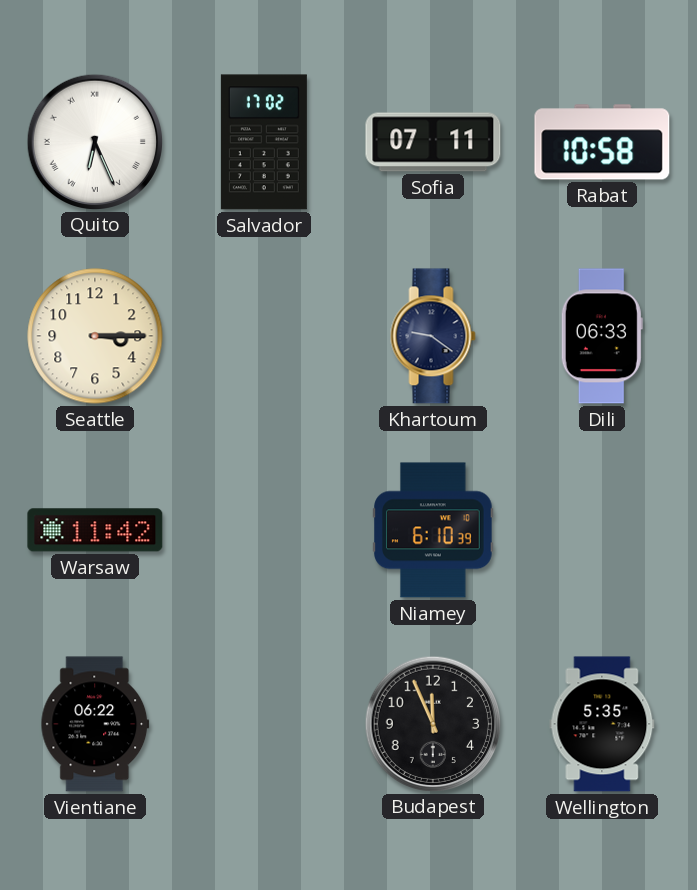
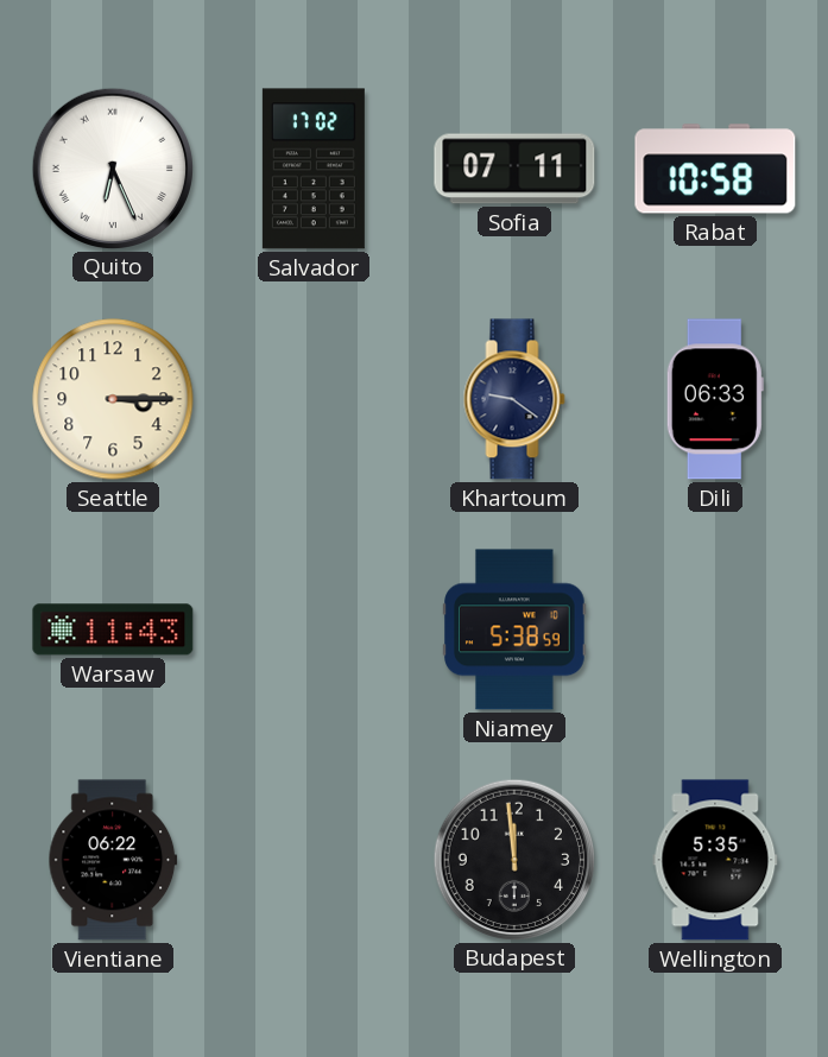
Warsaw: 11:42 -> 11:43
Niamey: 6:10 -> 5:38
Budapest: 11:56 -> 11:59
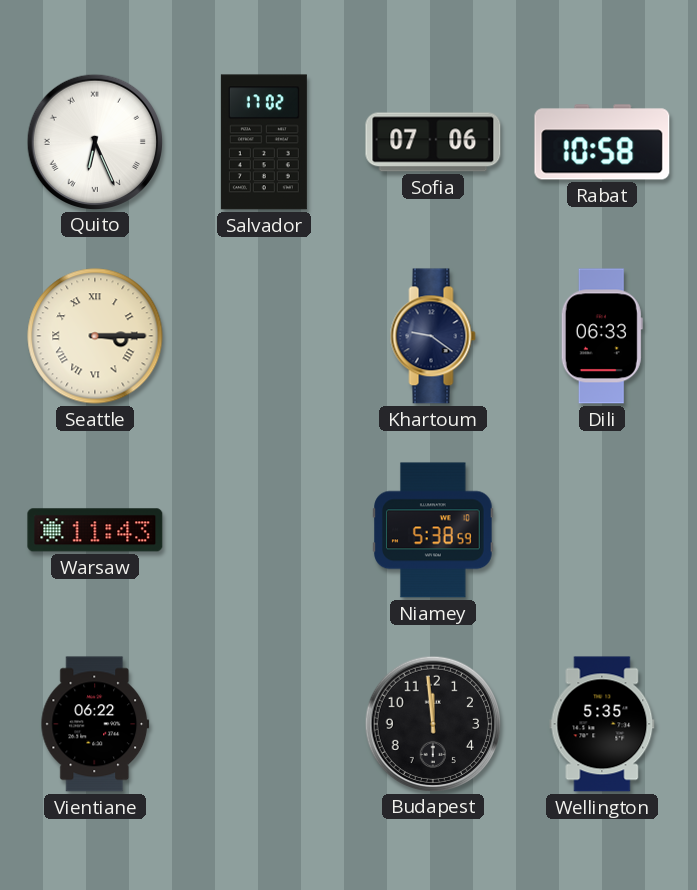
Sofia: 07:11 -> 07:06
Seattle numerals: Arabic -> Roman
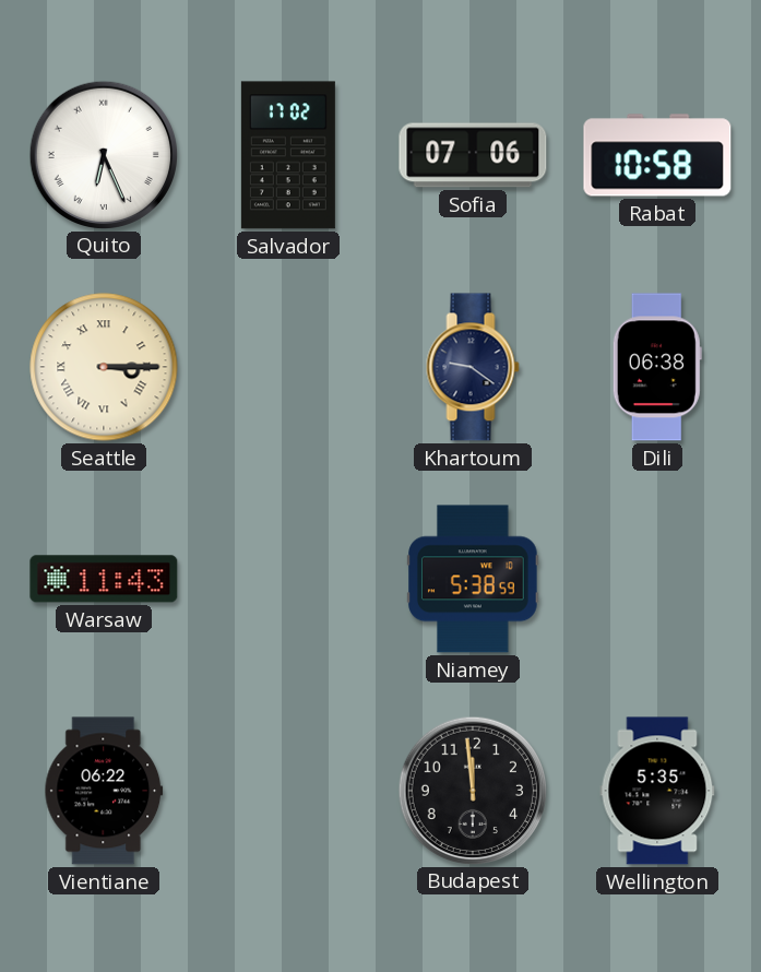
Dili: 06:33 -> 06:38
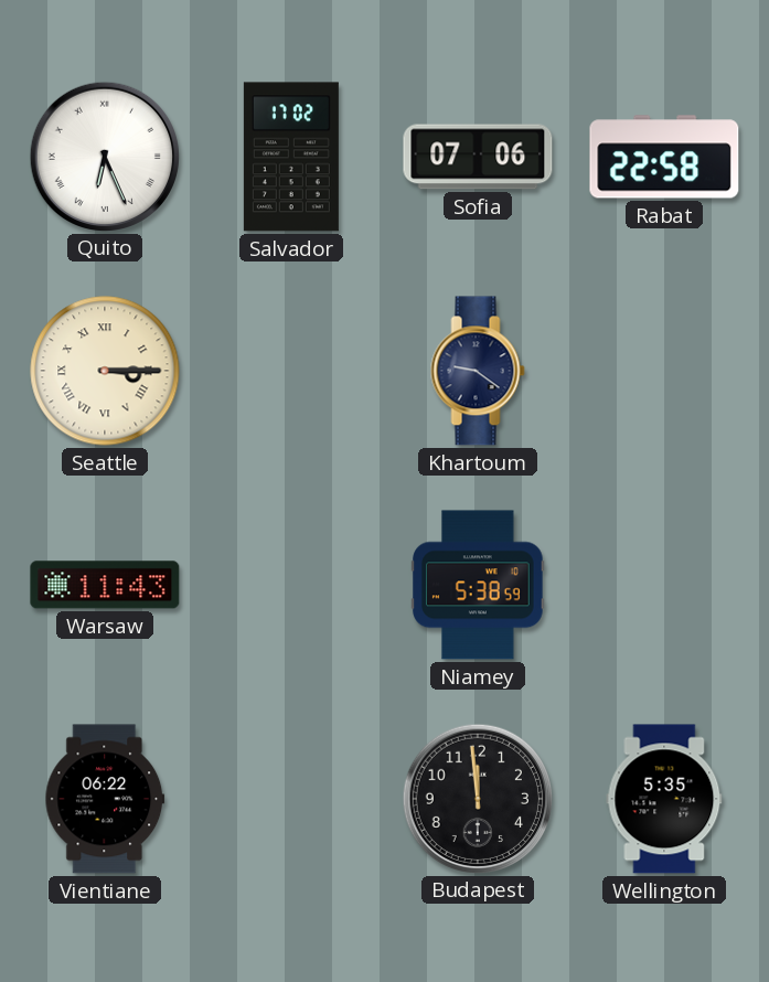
Rabat: 10:58 -> 22:58
Dili: 06:38 -> none
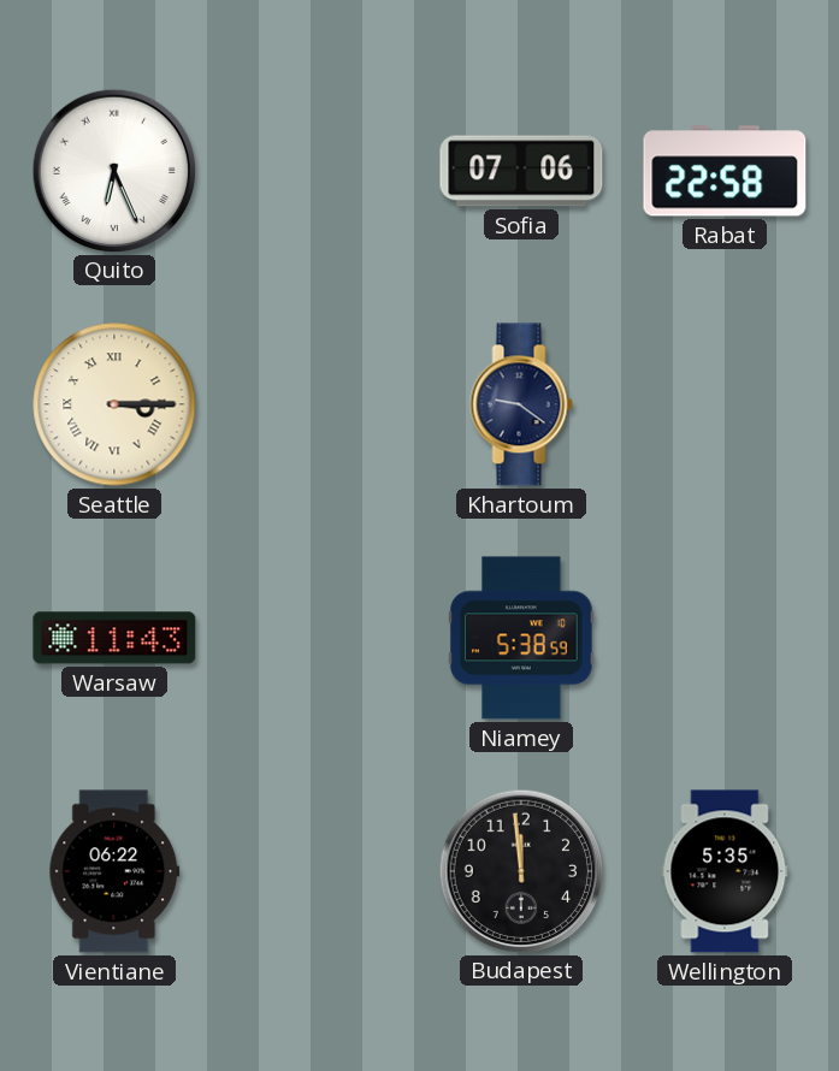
Salvador: 17:02 -> none
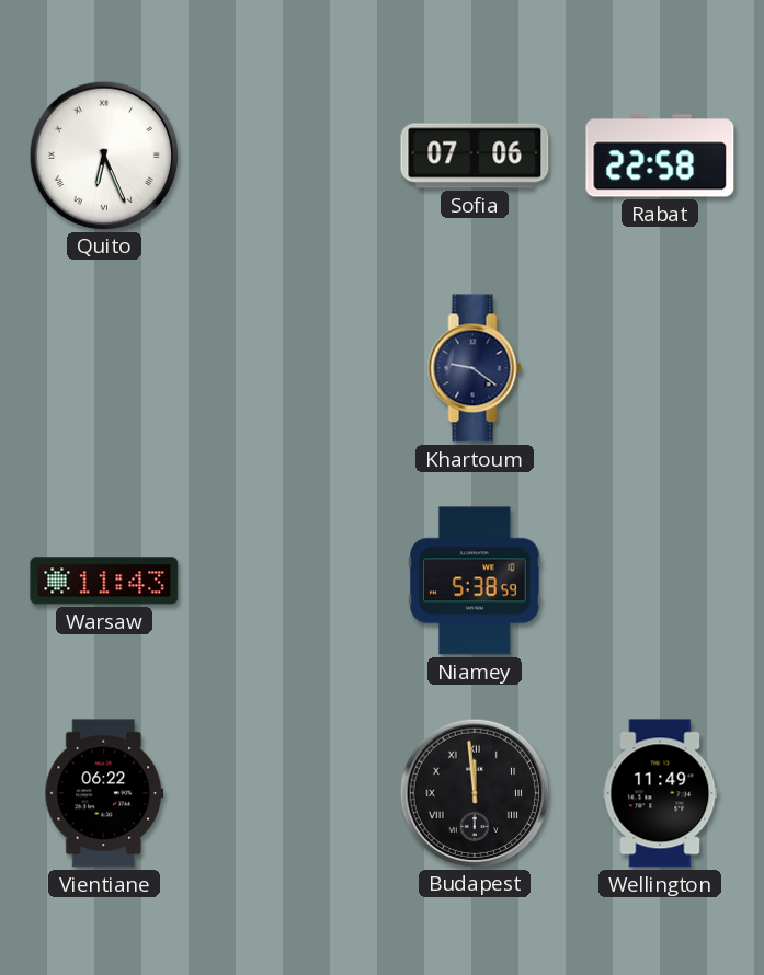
Seattle: 3:15 -> none
Budapest numerals: Arabic -> Roman
Wellington: 5:35 -> 11:49
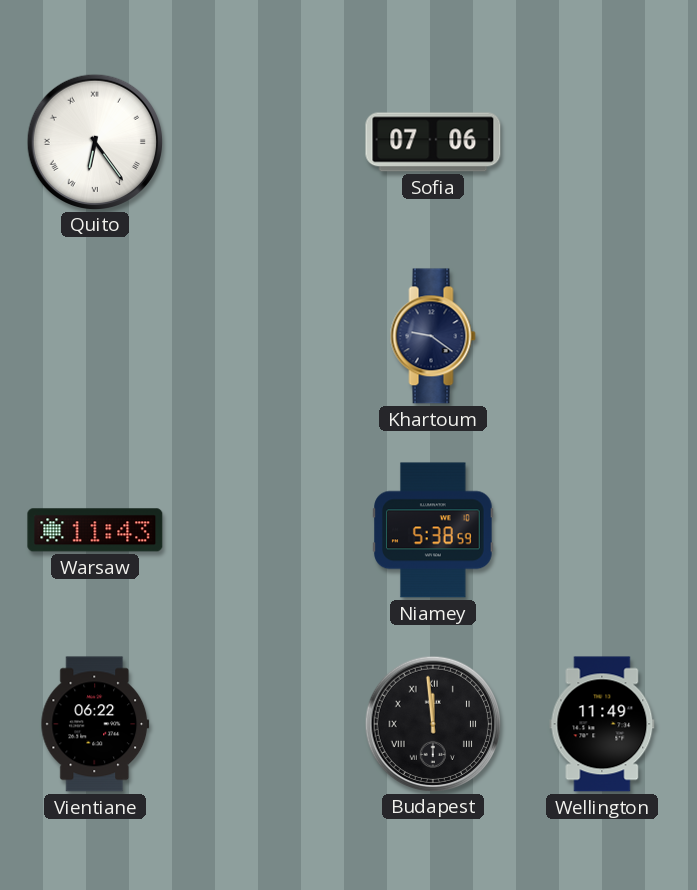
Quito: 6:26 -> 6:24
Rabat: 22:58 -> none
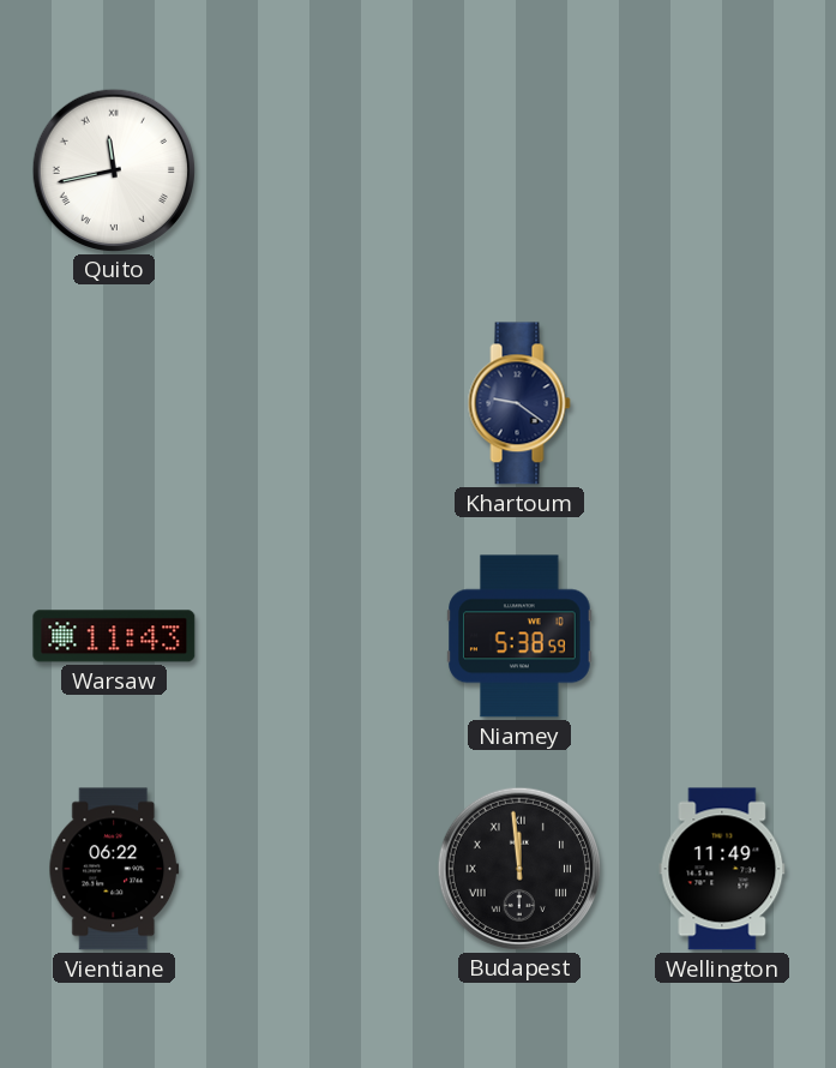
Quito: 6:24 -> 11:43
Sofia: 07:06 -> none
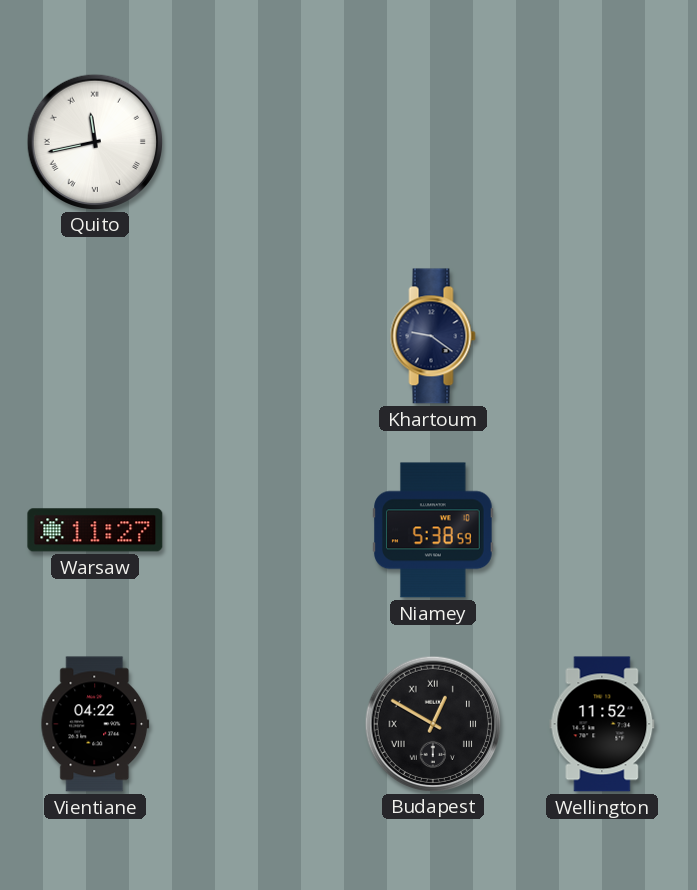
Warsaw: 11:43 -> 11:27
Vientiane: 06:22 -> 04:22
Budapest: 11:59 -> 12:50
Wellington: 11:49 -> 11:52
